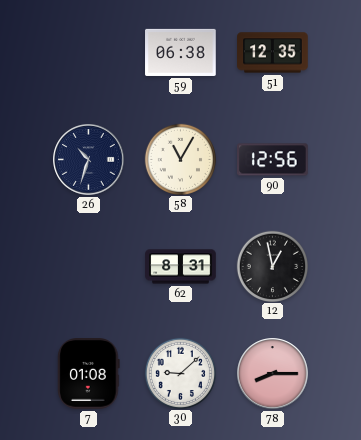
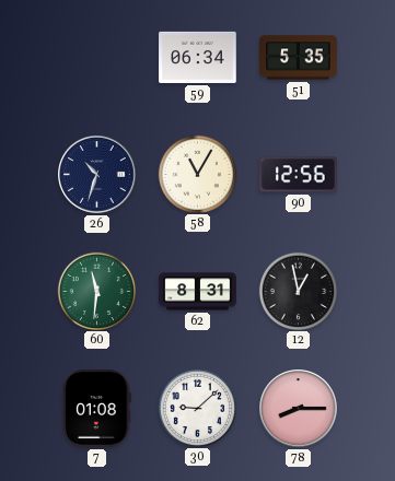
59: 06:38 -> 06:34
51: 12:35 -> 5:35
60: none -> 11:31
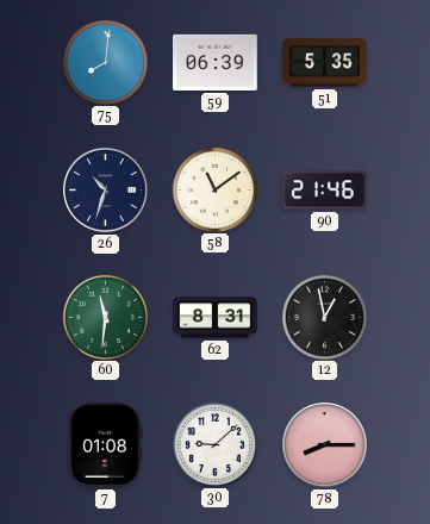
75: none -> 8:01
59: 06:34 -> 06:39
58: 11:05 -> 11:09
90: 12:56 -> 21:46
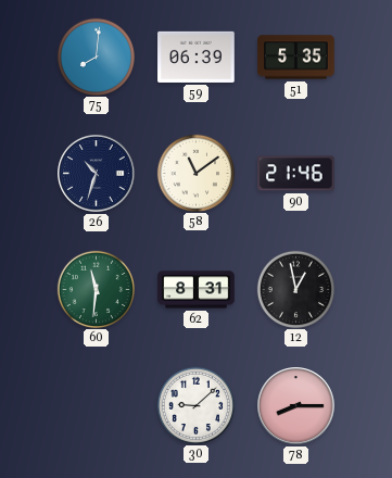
7: 01:08 -> none
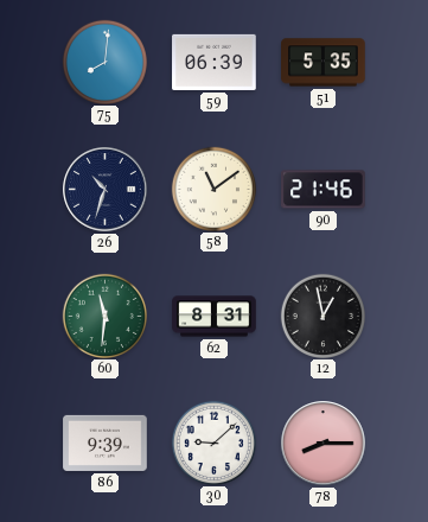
86: none -> 9:39
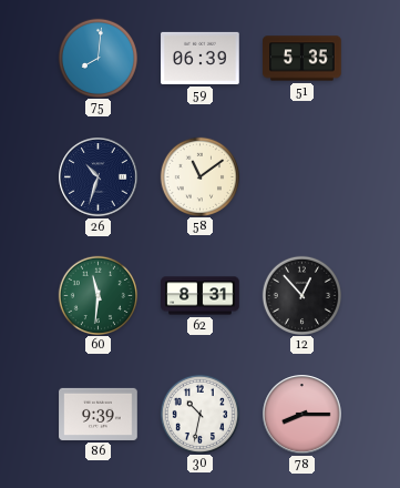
90: 21:46 -> none
12: 12:58 -> 12:53
30: 9:08 -> 10:32
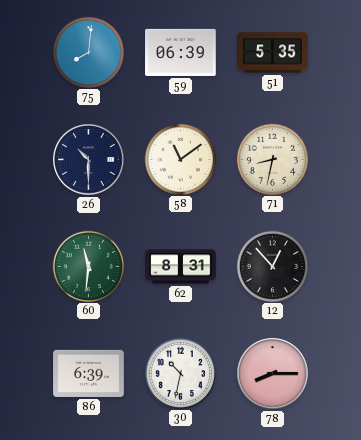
26: 10:33 -> 10:30
71: none -> 8:32
86: 9:39 -> 6:39
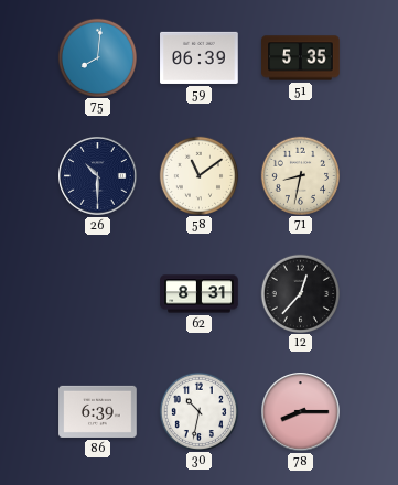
60: 11:31 -> none
12: 12:53 -> 12:37
